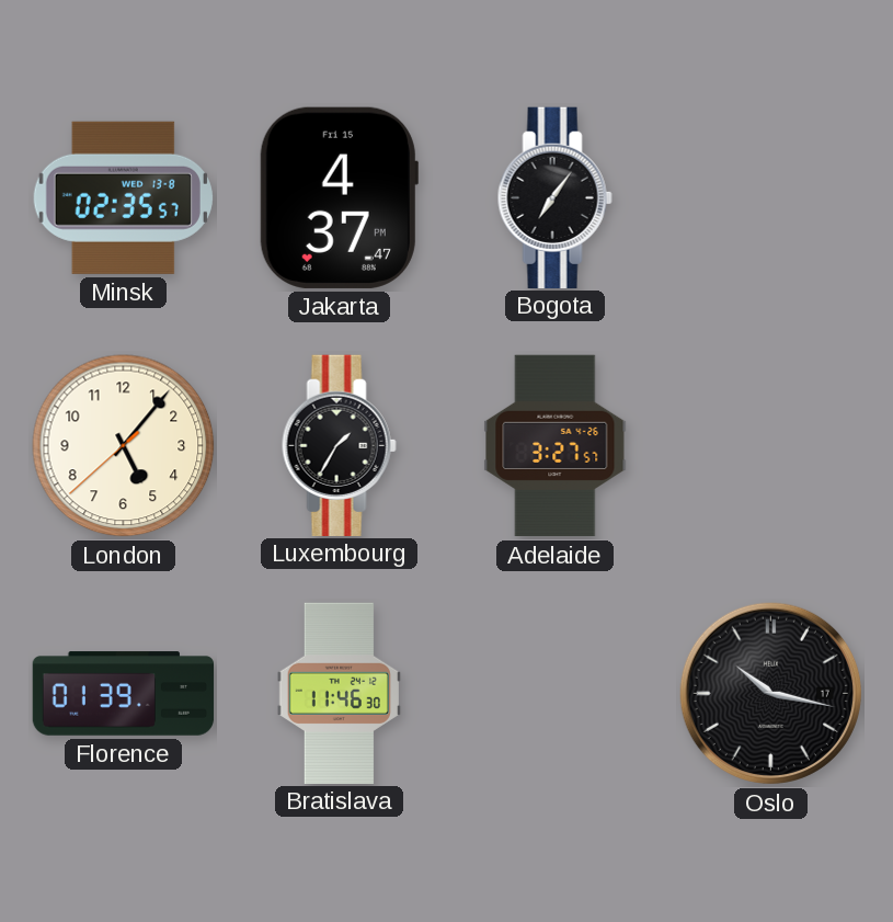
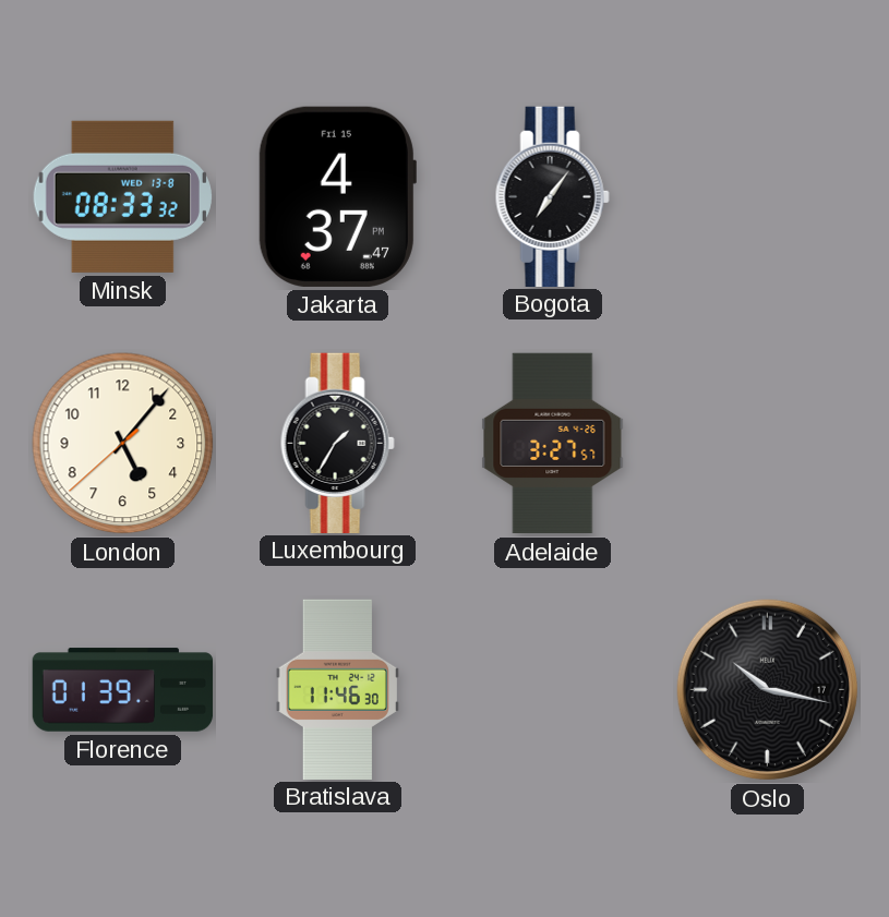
Minsk: 02:35 -> 08:33
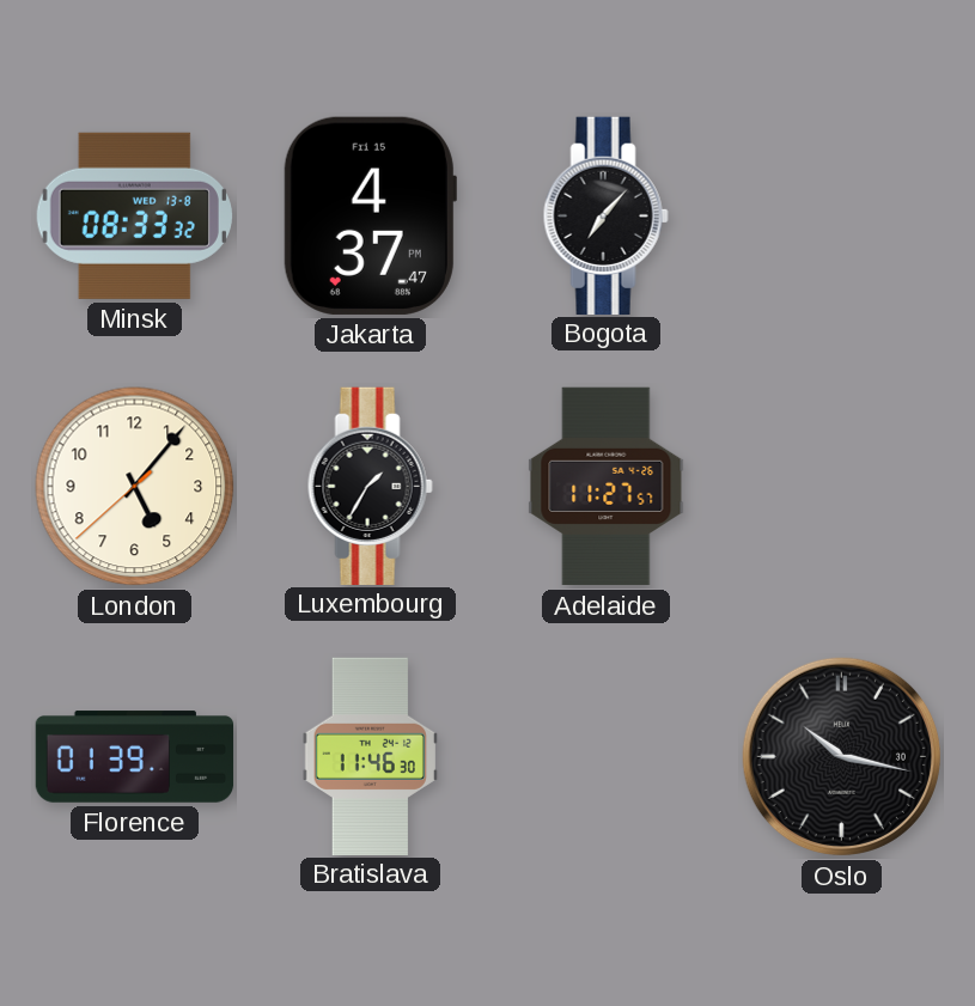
Bogota: 7:06 -> 7:07
Adelaide: 3:27 -> 11:27
Oslo date: 17 -> 30
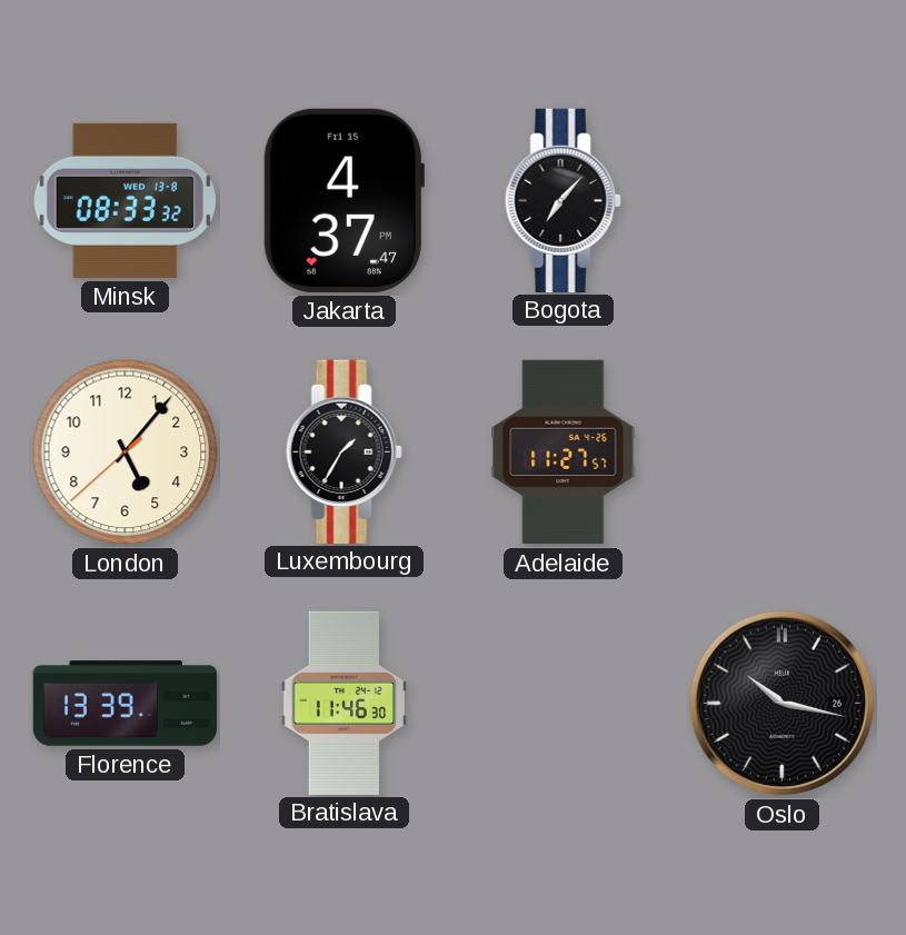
Florence: 01:39 -> 13:39
Oslo date: 30 -> 26
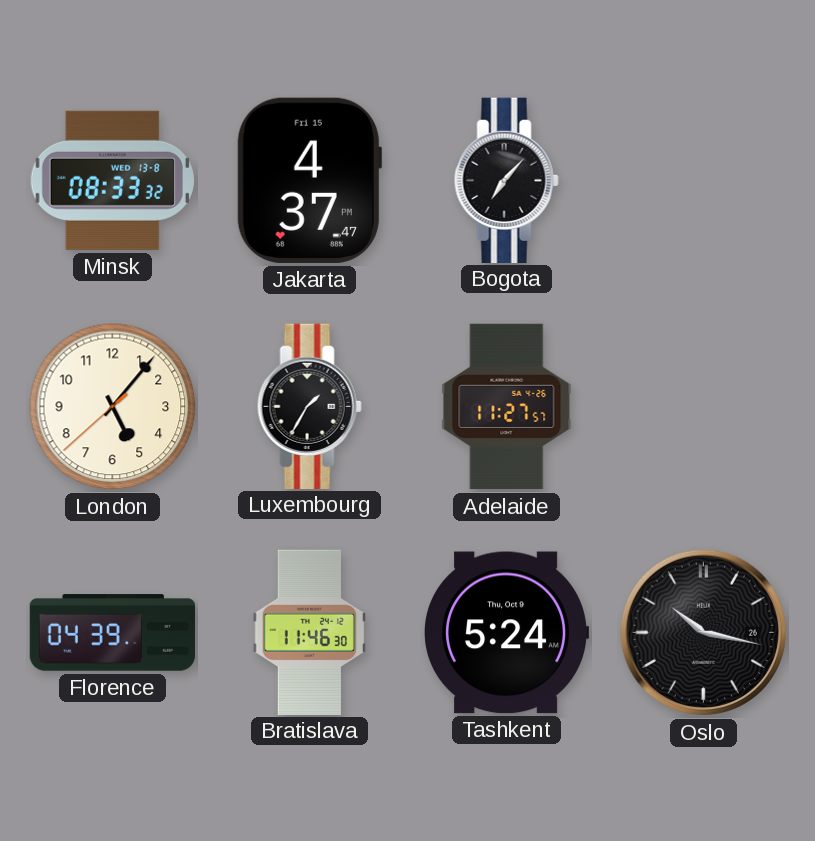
Florence: 13:39 -> 04:39
Tashkent: none -> 5:24
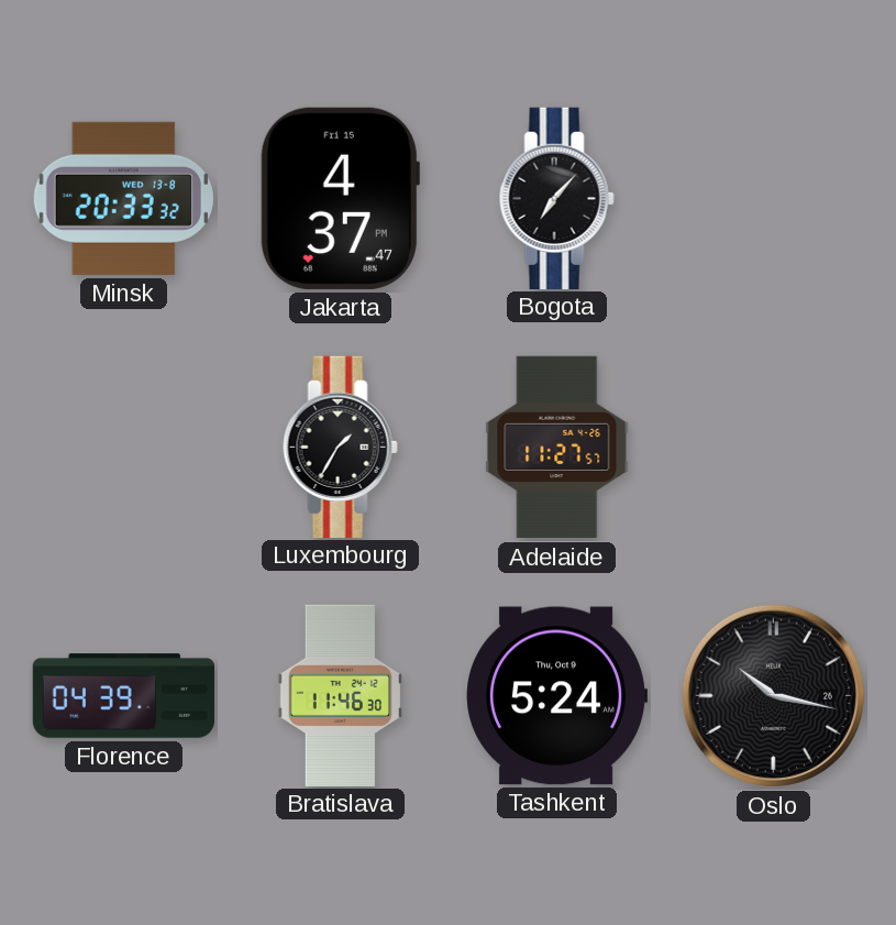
Minsk: 08:33 -> 20:33
London: 5:06 -> none
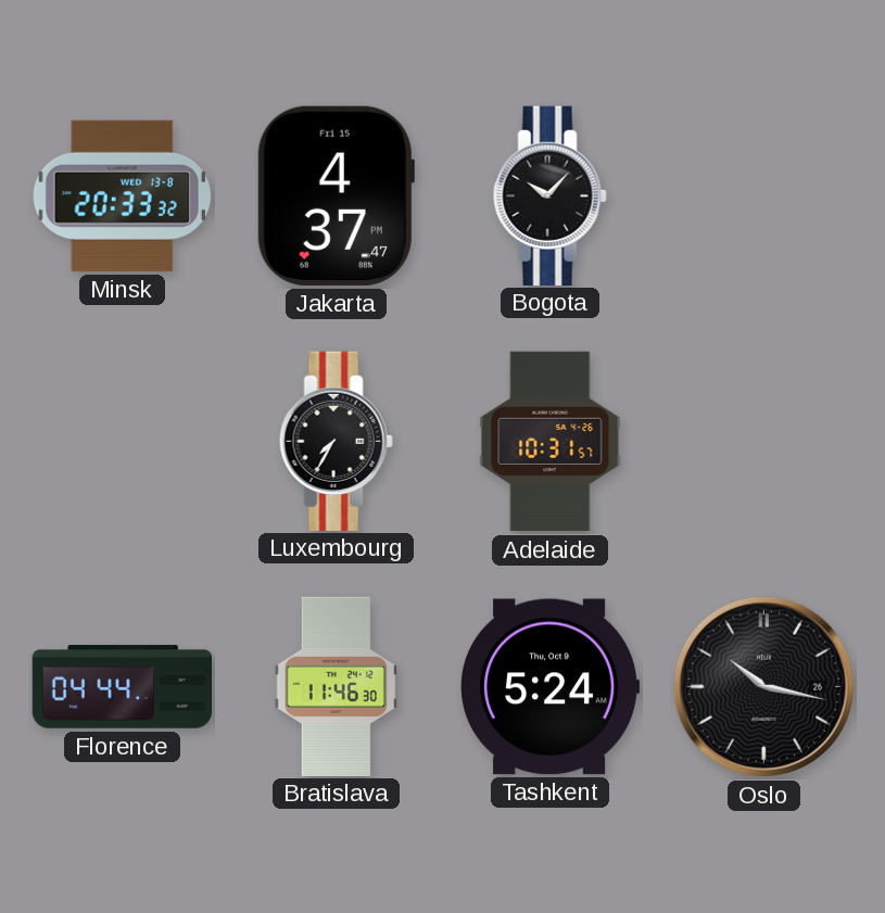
Bogota: 7:07 -> 10:07
Luxembourg: 1:35 -> 7:35
Adelaide: 11:27 -> 10:31
Florence: 04:39 -> 04:44
